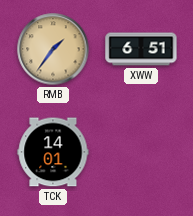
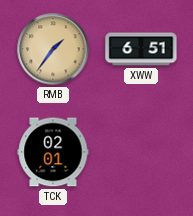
TCK: 14:01 -> 02:01
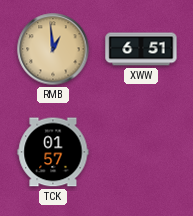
RMB: 1:36 -> 12:59
TCK: 02:01 -> 01:57
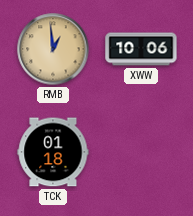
XWW: 6:51 -> 10:06
TCK: 01:57 -> 01:18
